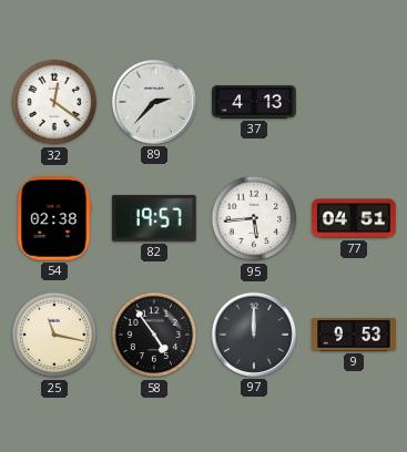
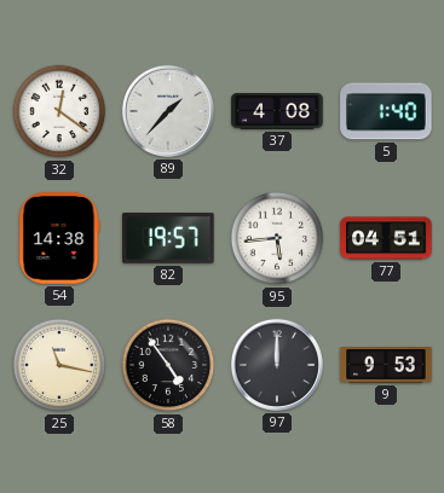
89: 2:37 -> 1:37
37: 4:13 -> 4:08
5: none -> 1:40
54: 02:38 -> 14:38
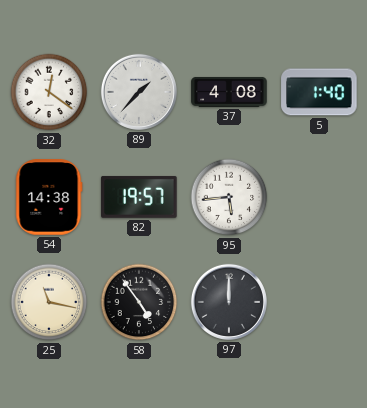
77: 04:51 -> none
9: 9:53 -> none
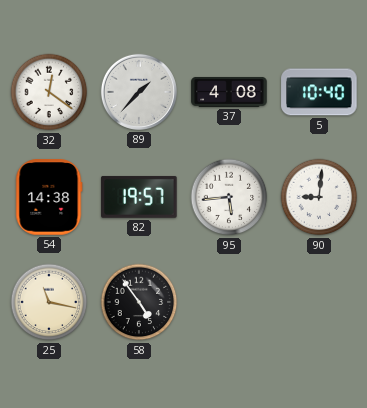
5: 1:40 -> 10:40
90: none -> 9:01
97: 12:00 -> none
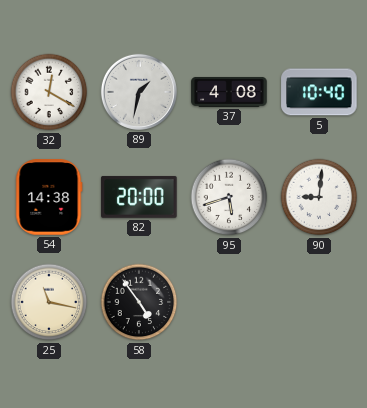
32: 12:21 -> 12:20
89: 1:37 -> 1:32
82: 19:57 -> 20:00
95: 5:44 -> 5:42
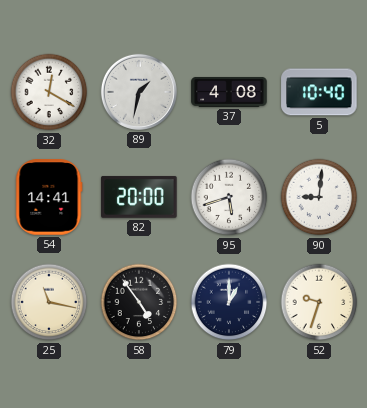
54: 14:38 -> 14:41
79: none -> 1:00
52: none -> 9:33
